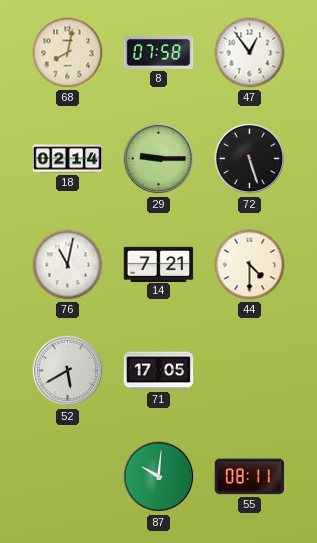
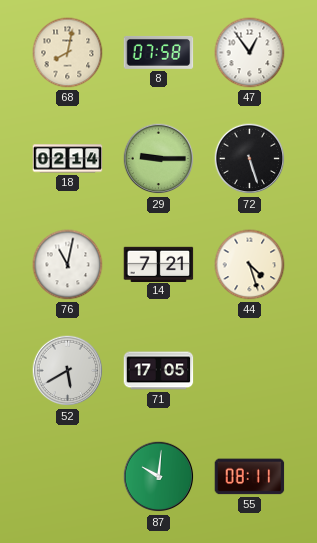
44: 4:30 -> 4:27
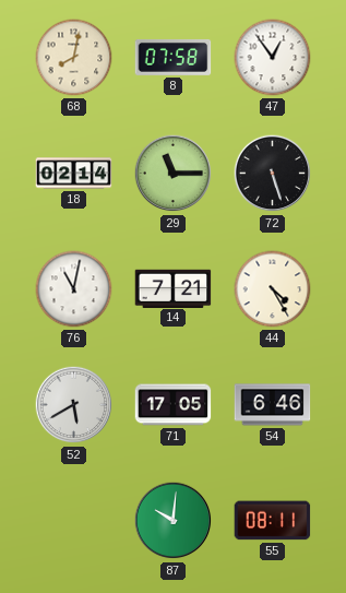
29: 9:15 -> 11:15
44: 4:27 -> 4:25
54: none -> 6:46
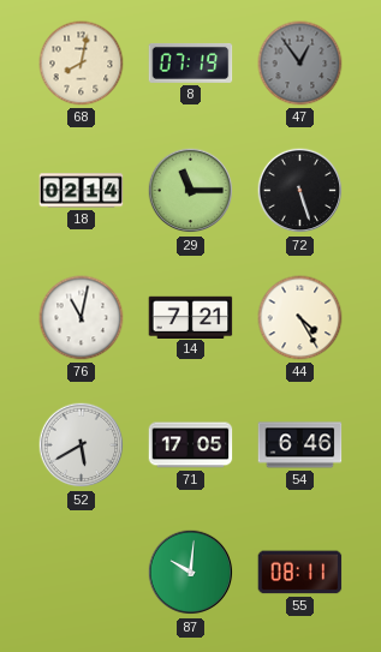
8: 07:58 -> 07:19
47 dial: white -> grey
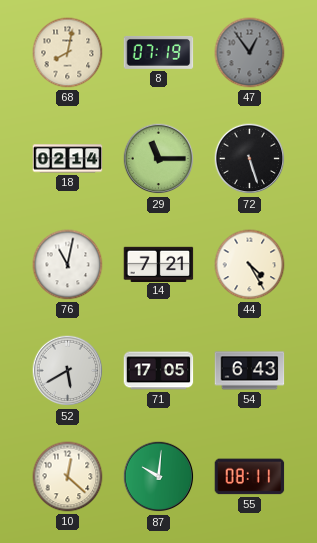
54: 6:46 -> 6:43
10: none -> 12:22
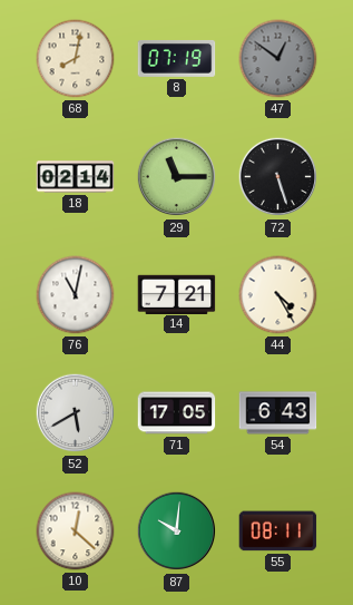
47: 12:54 -> 12:51
